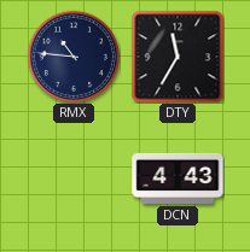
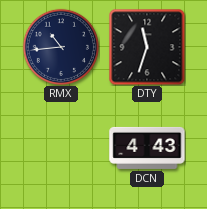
RMX: 10:46 -> 10:44
DTY: 11:35 -> 11:33
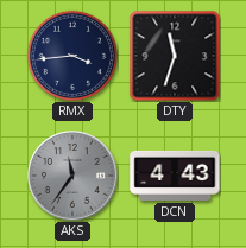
RMX: 10:44 -> 3:44
AKS: none -> 11:36
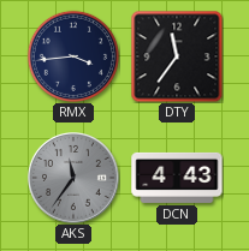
DTY: 11:33 -> 11:36
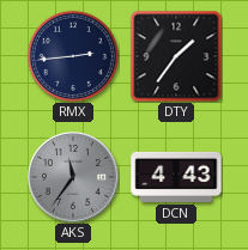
RMX: 3:44 -> 2:44
DTY: 11:36 -> 1:36
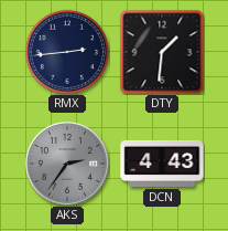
DTY: 1:36 -> 1:31
AKS: 11:36 -> 2:36
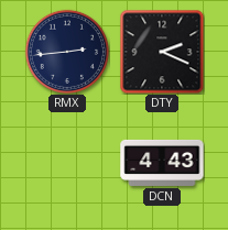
DTY: 1:31 -> 2:19
AKS: 2:36 -> none
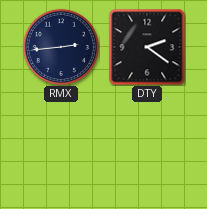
DTY: 2:19 -> 2:21
DCN: 4:43 -> none
